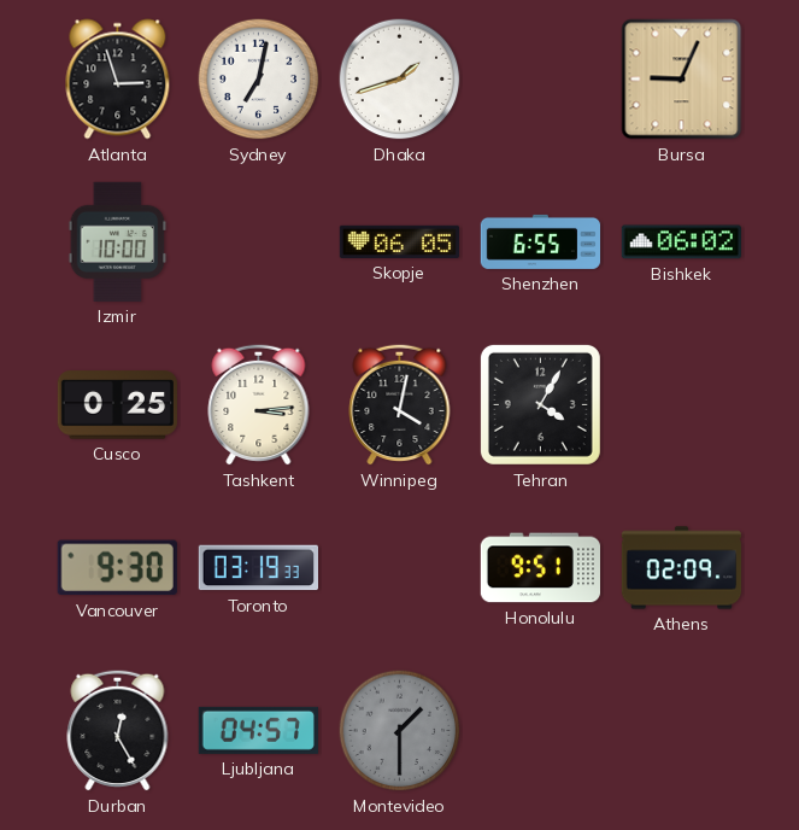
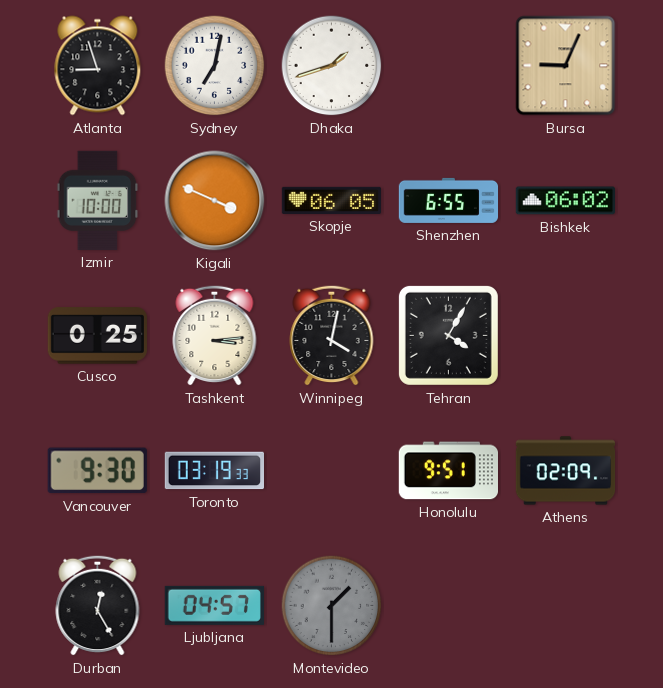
Atlanta: 2:57 -> 8:57
Kigali: none -> 3:49
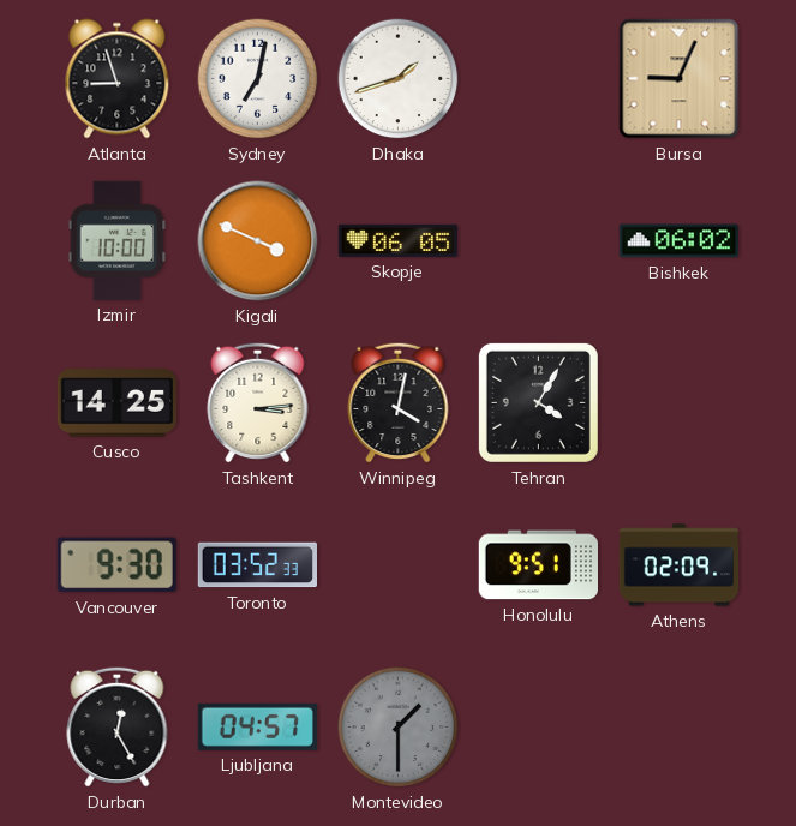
Shenzhen: 6:55 -> none
Cusco: 0:25 -> 14:25
Toronto: 03:19 -> 03:52
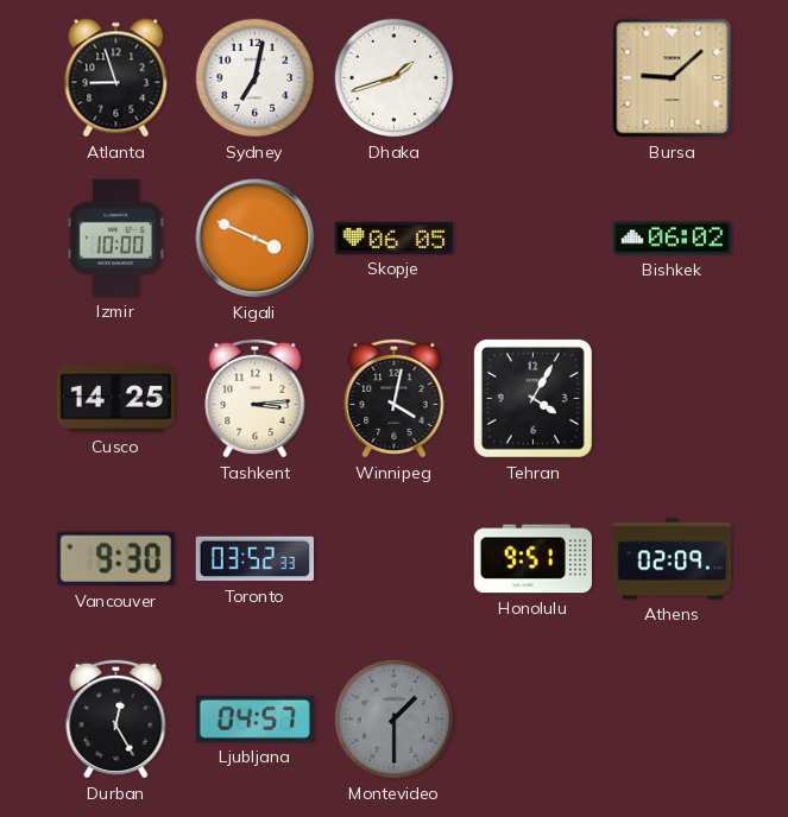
Bursa: 9:04 -> 9:08
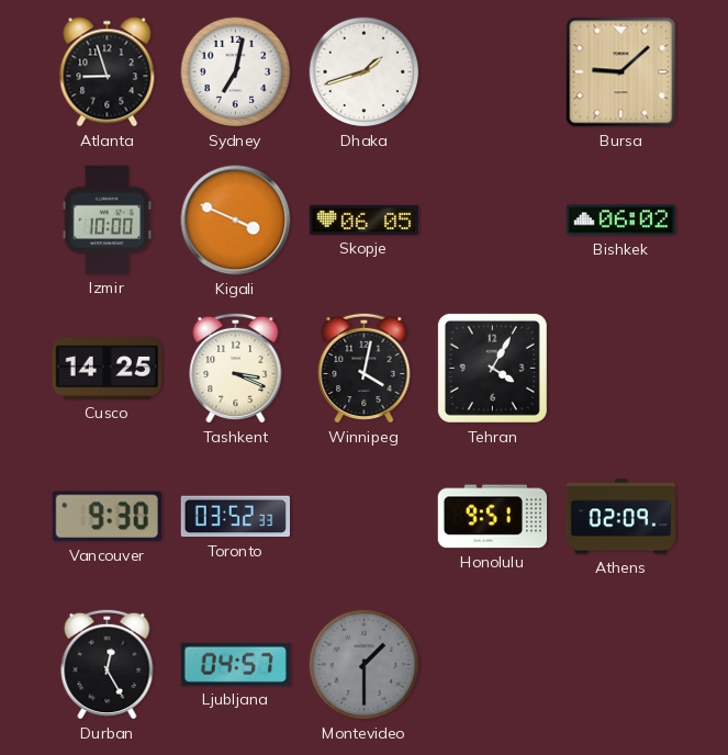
Tashkent: 3:14 -> 3:19
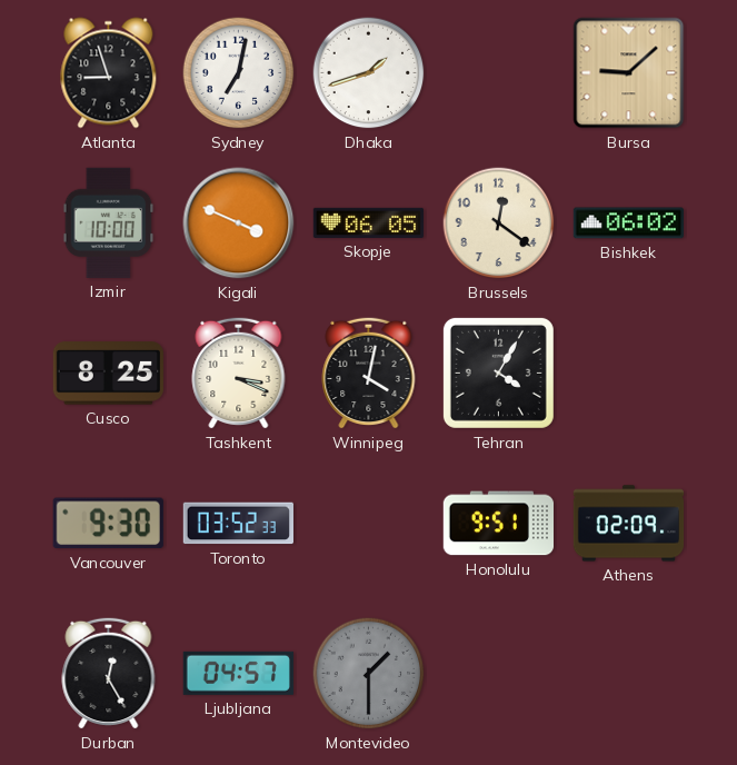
Brussels: none -> 12:21
Cusco: 14:25 -> 8:25
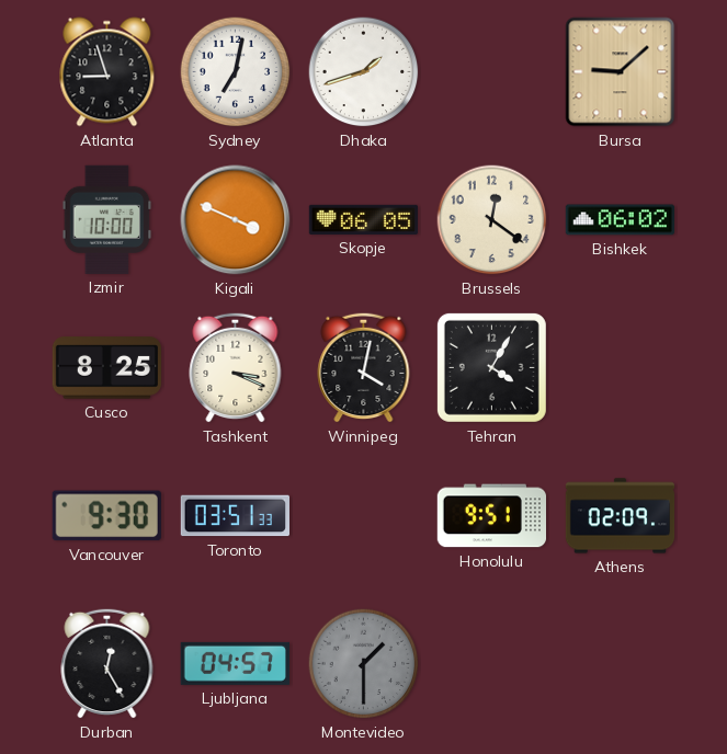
Toronto: 03:52 -> 03:51
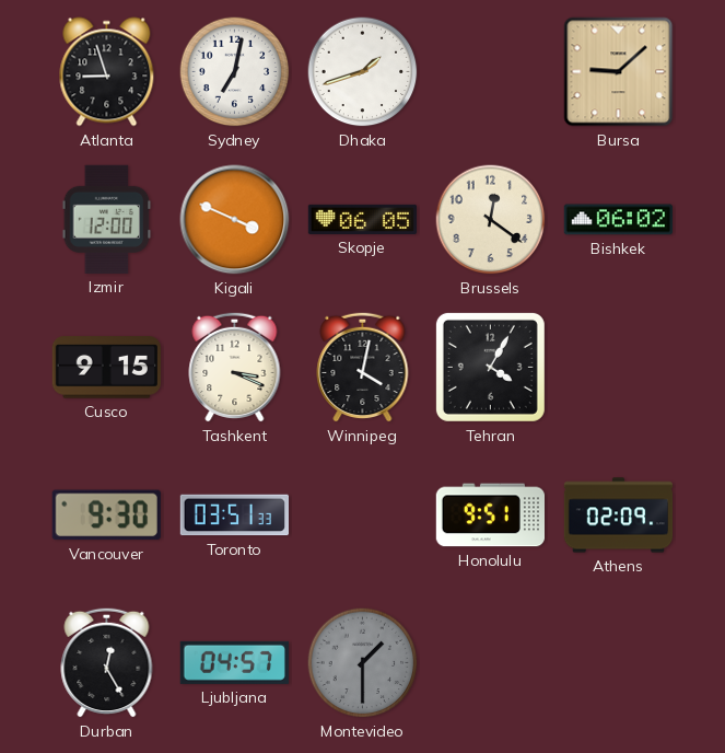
Izmir: 10:00 -> 12:00
Cusco: 8:25 -> 9:15
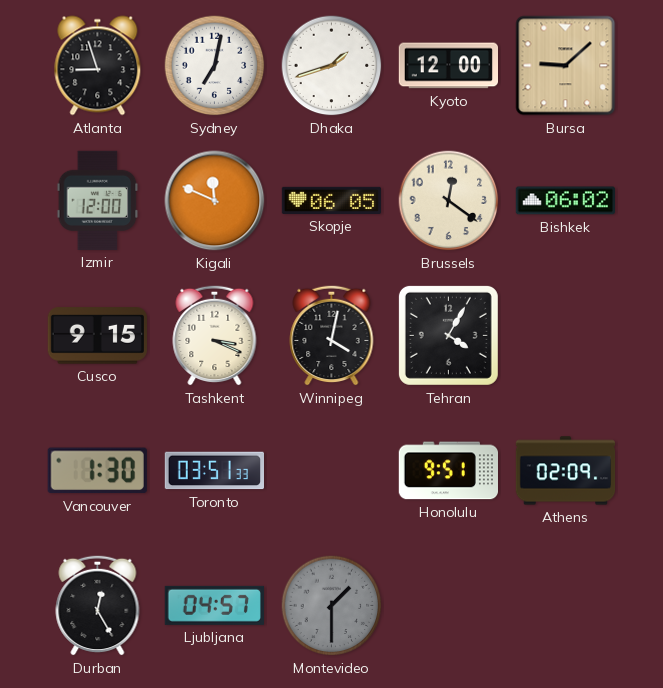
Kyoto: none -> 12:00
Kigali: 3:49 -> 11:49
Vancouver: 9:30 -> 1:30
